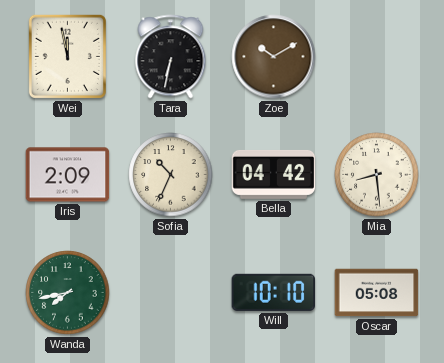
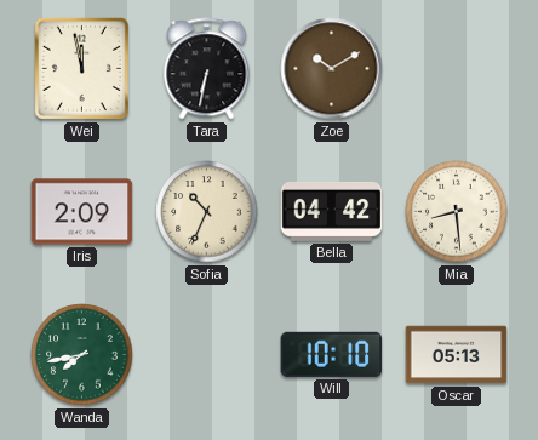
Oscar: 05:08 -> 05:13
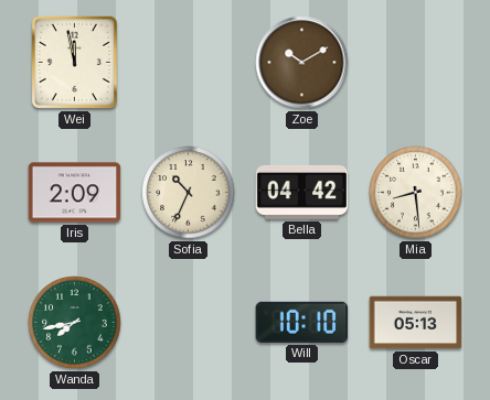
Tara: 6:32 -> none
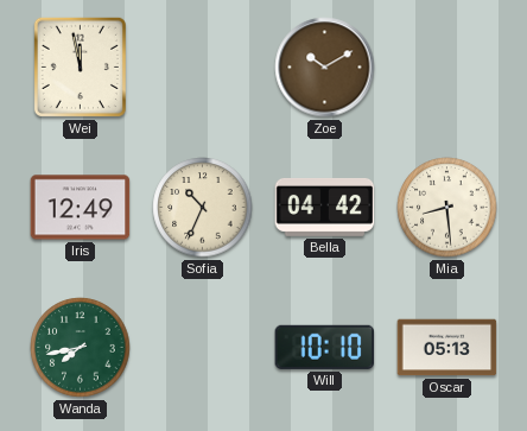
Iris: 2:09 -> 12:49
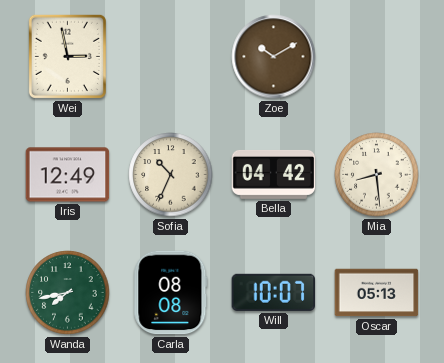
Wei: 11:58 -> 2:58
Carla: none -> 08:08
Will: 10:10 -> 10:07
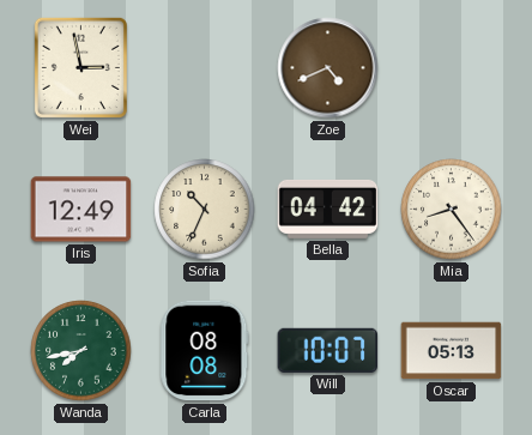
Zoe: 10:10 -> 4:41
Mia: 8:29 -> 8:24
